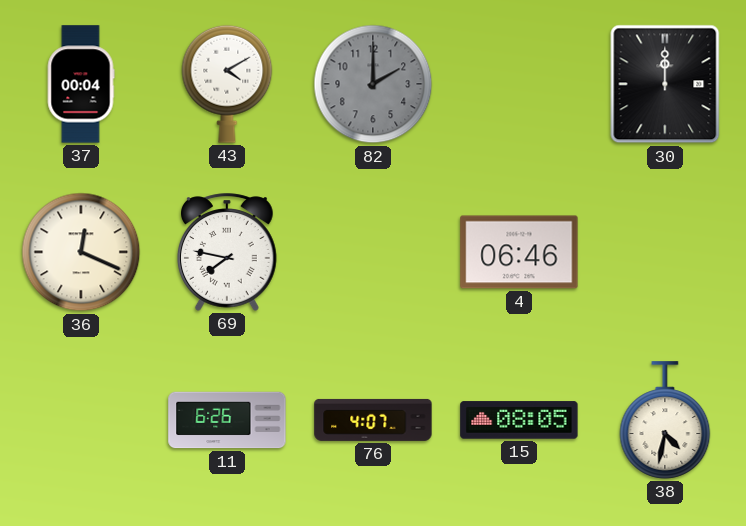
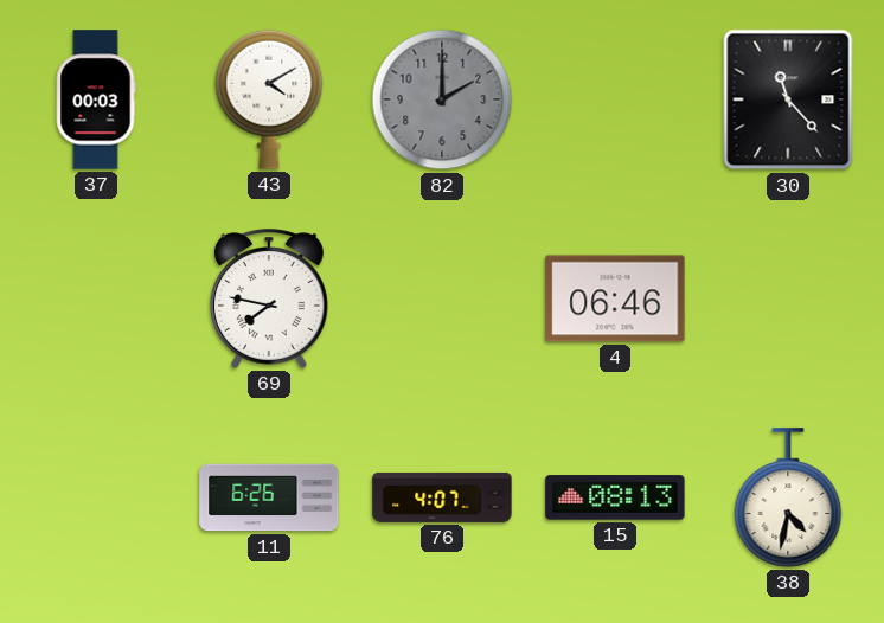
37: 00:04 -> 00:03
30: 12:00 -> 11:23
36: 12:19 -> none
15: 08:05 -> 08:13
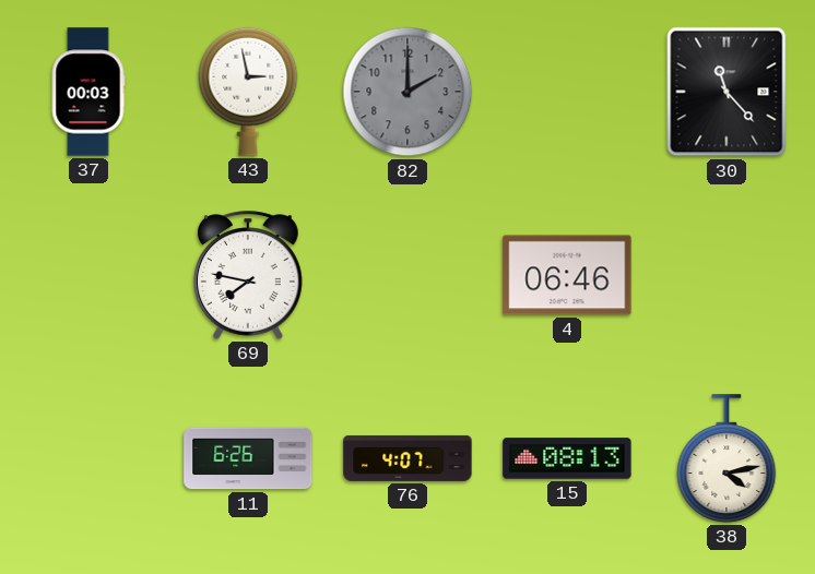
43: 4:10 -> 2:58
38: 4:32 -> 4:13
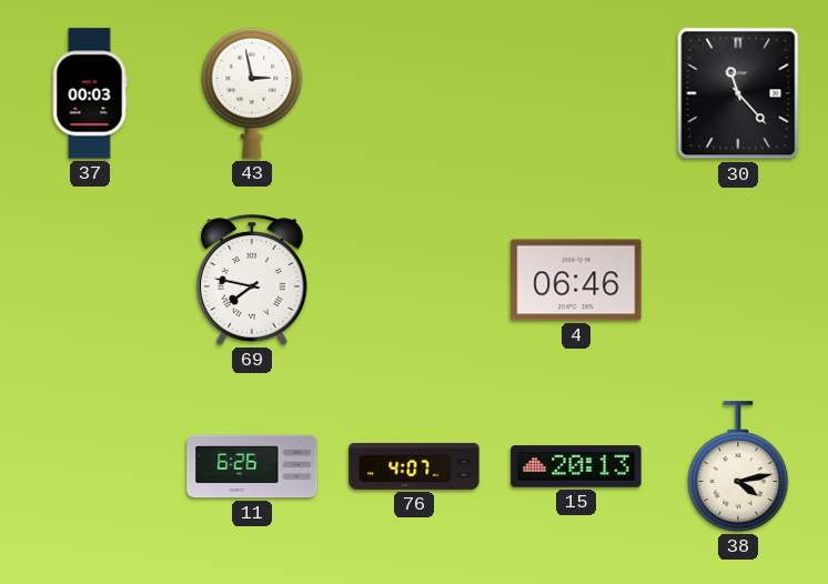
82: 2:00 -> none
15: 08:13 -> 20:13
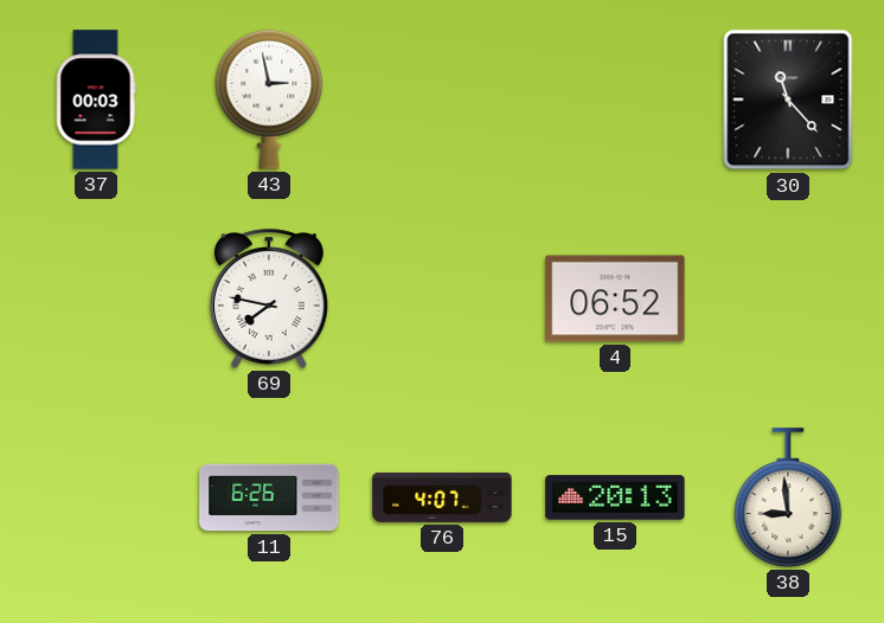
4: 06:46 -> 06:52
38: 4:13 -> 8:59
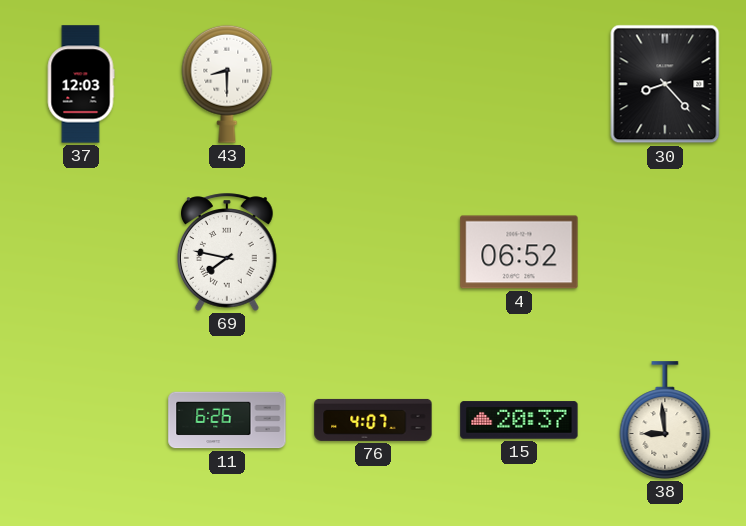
37: 00:03 -> 12:03
43: 2:58 -> 8:30
30: 11:23 -> 8:23
15: 20:13 -> 20:37
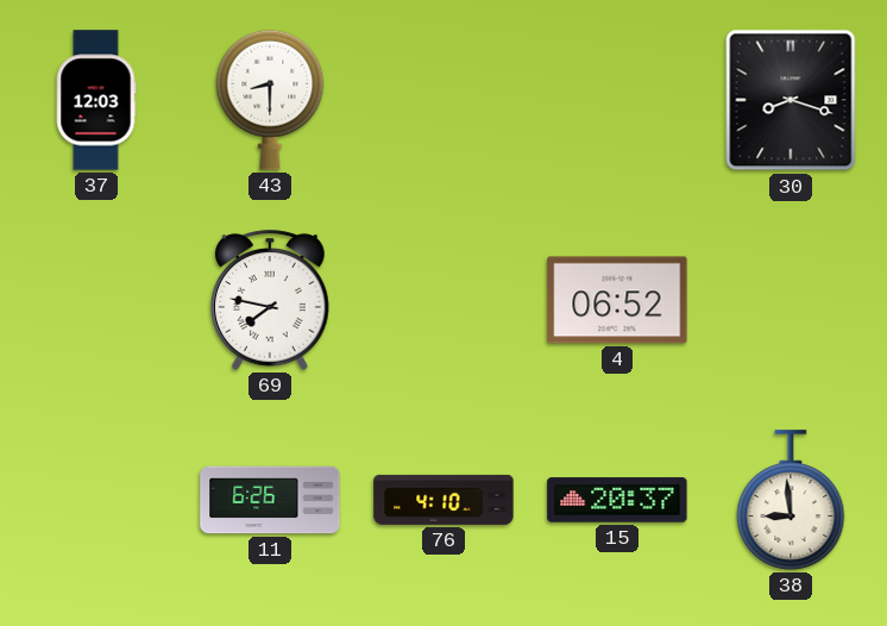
30: 8:23 -> 8:18
76: 4:07 -> 4:10
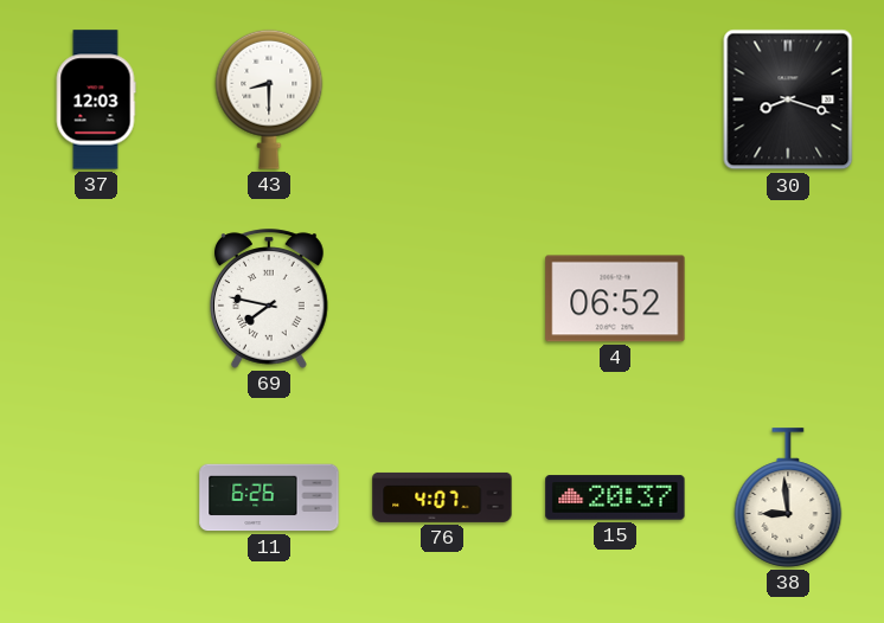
76: 4:10 -> 4:07
